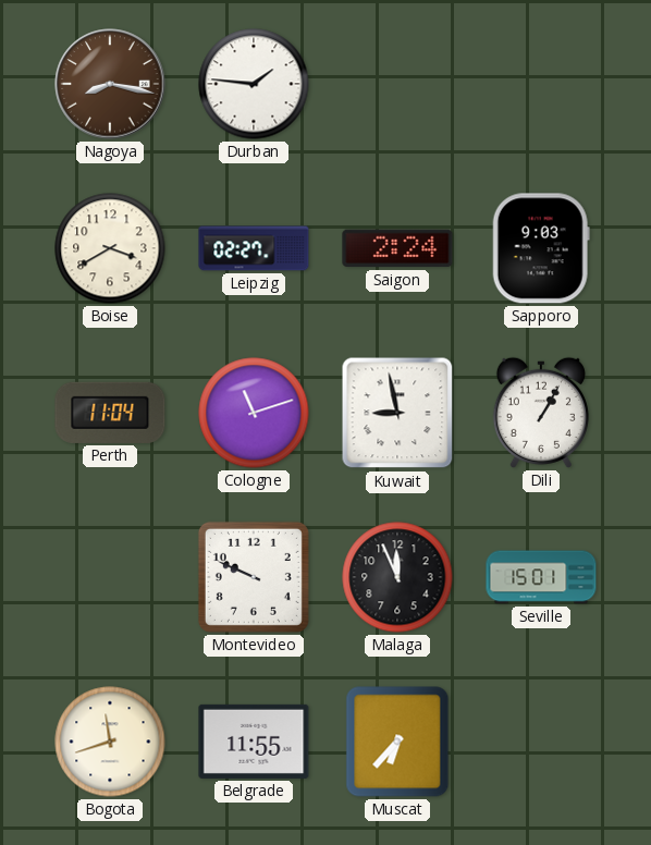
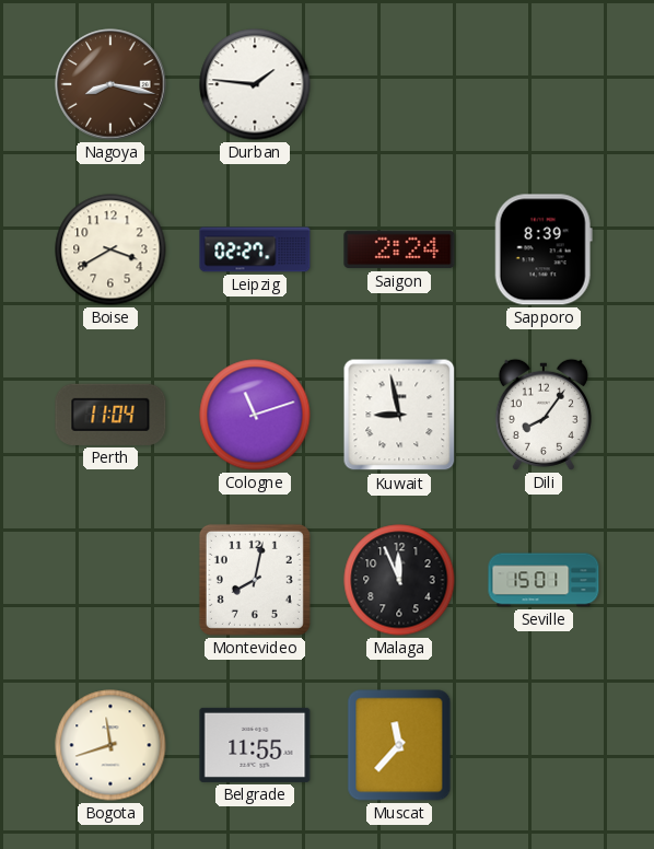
Sapporo: 9:03 -> 8:39
Dili: 1:05 -> 8:06
Montevideo: 9:49 -> 8:02
Muscat: 6:37 -> 11:37
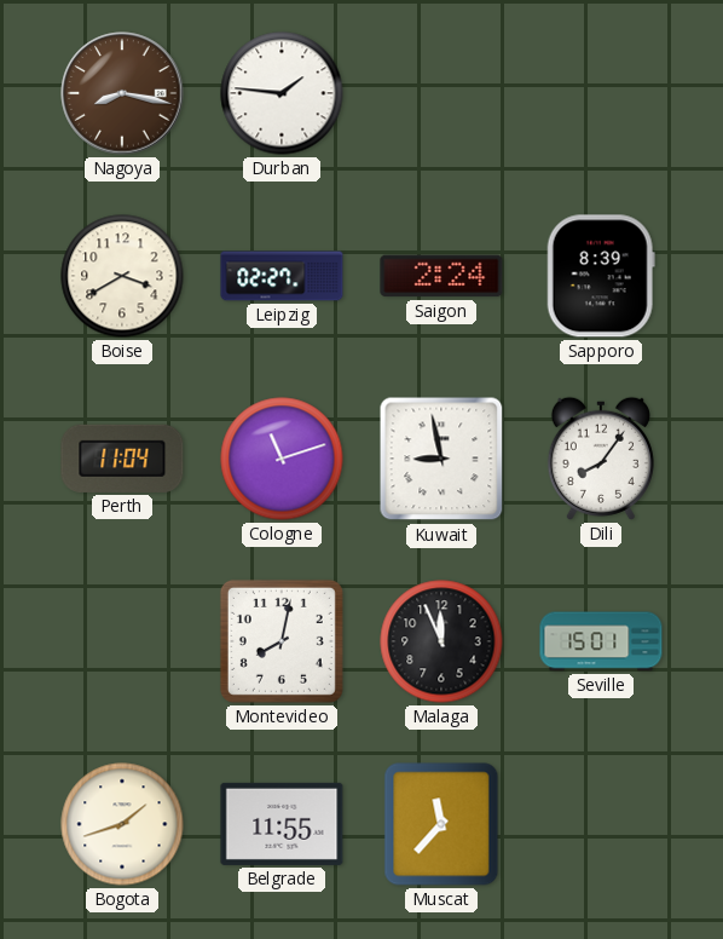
Bogota: 11:42 -> 1:42
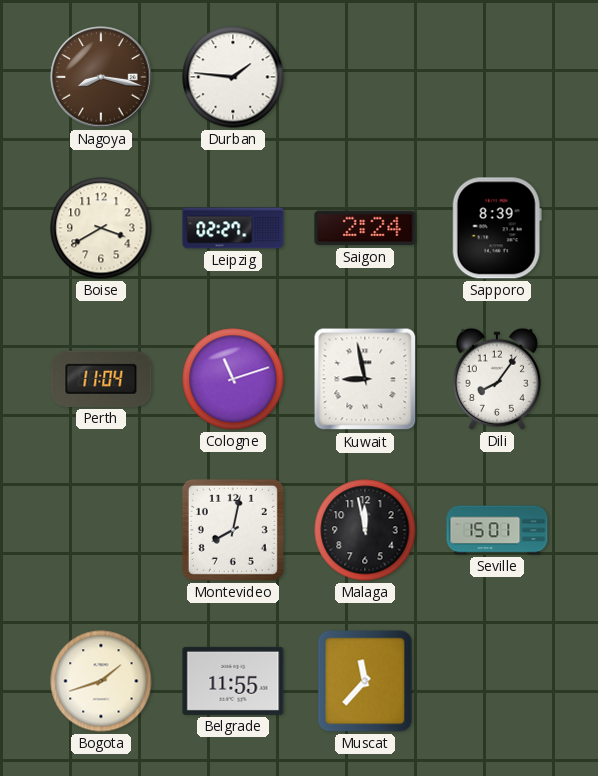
Malaga: 11:56 -> 11:58
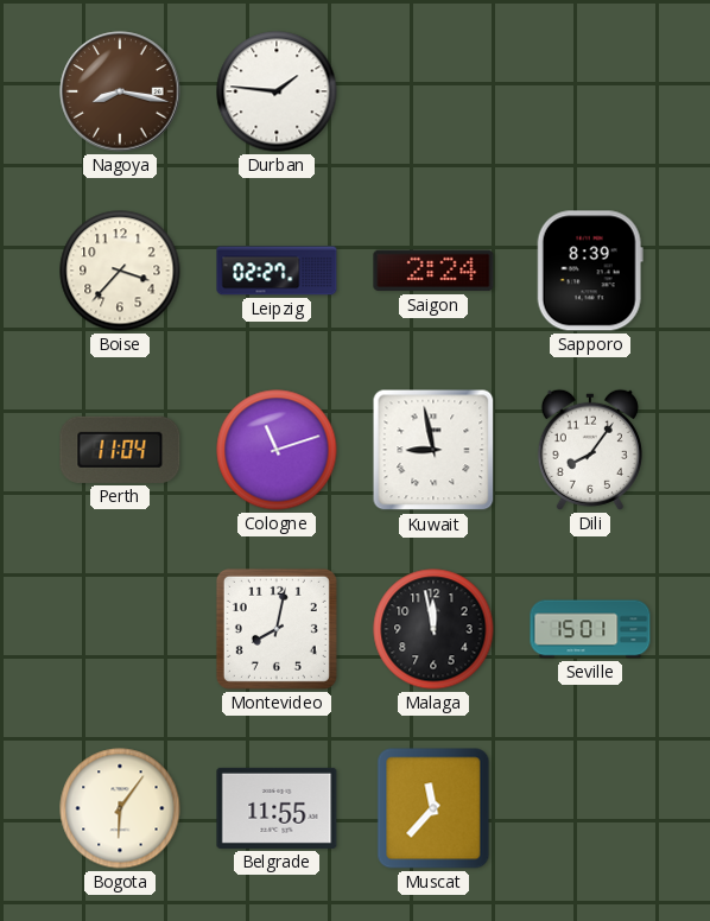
Boise: 3:40 -> 3:37
Bogota: 1:42 -> 6:06
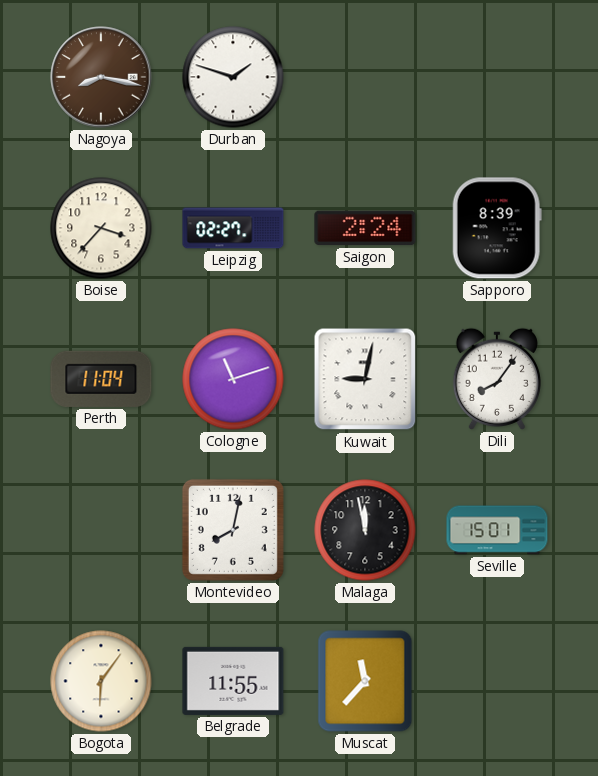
Durban: 1:46 -> 1:48
Kuwait: 8:58 -> 9:02
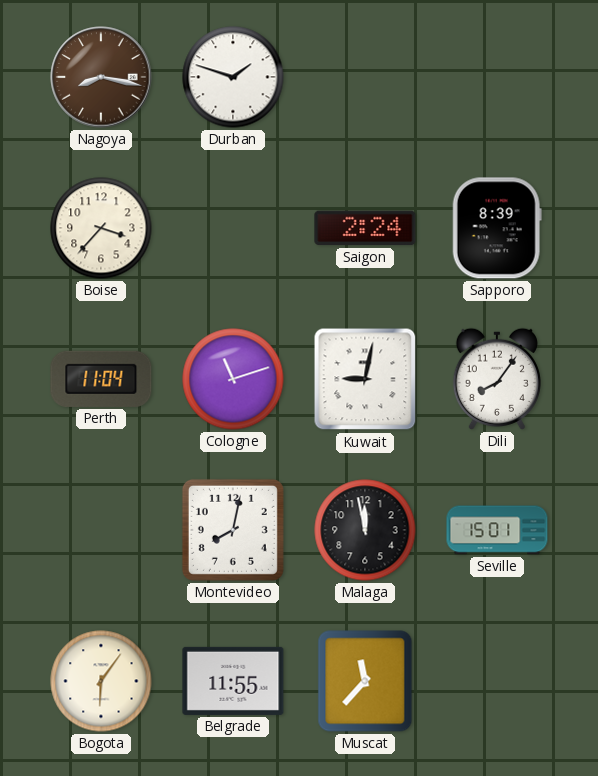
Leipzig: 02:27 -> none
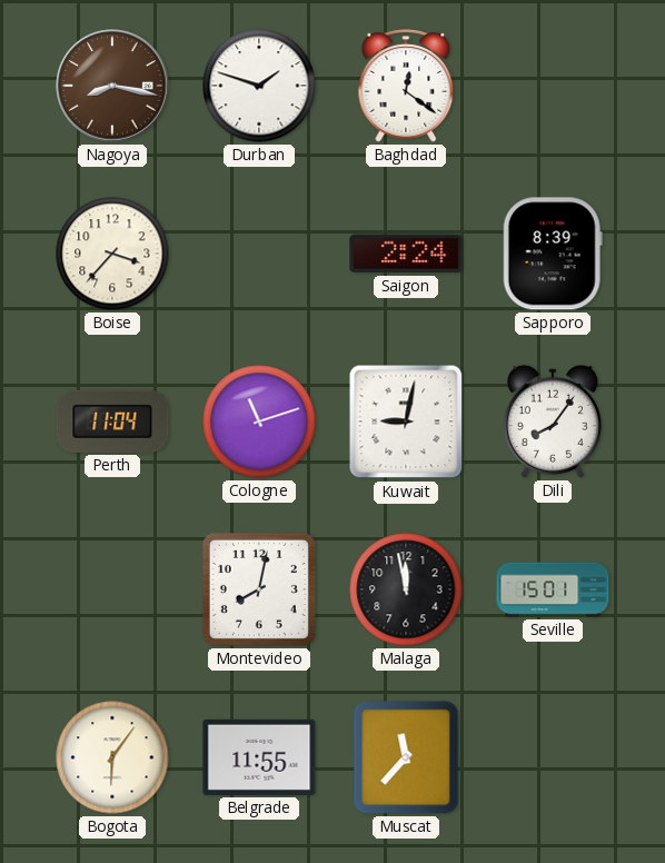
Baghdad: none -> 12:21
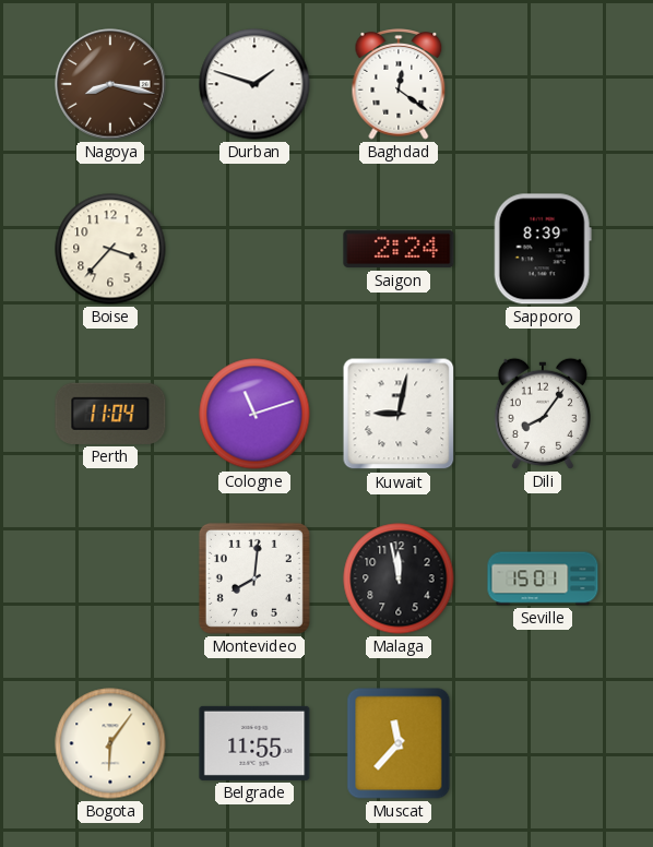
Montevideo: 8:02 -> 8:01
